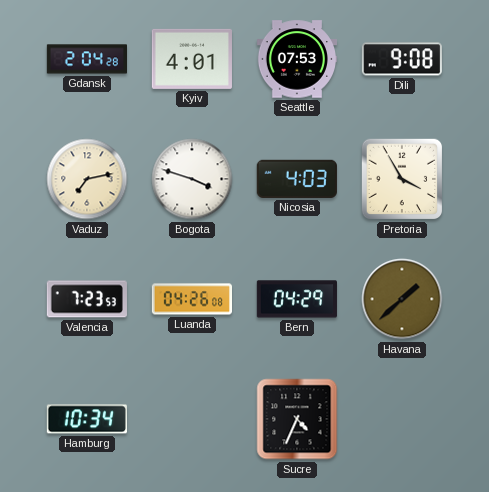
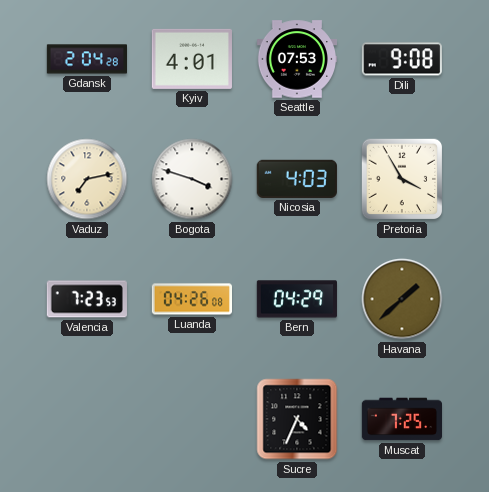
Hamburg: 10:34 -> none
Muscat: none -> 7:25
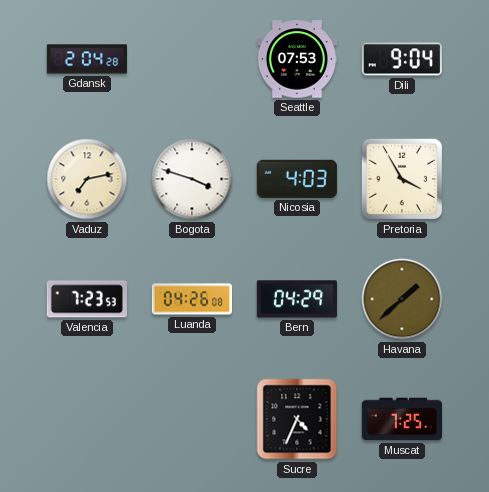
Kyiv: 4:01 -> none
Dili: 9:08 -> 9:04
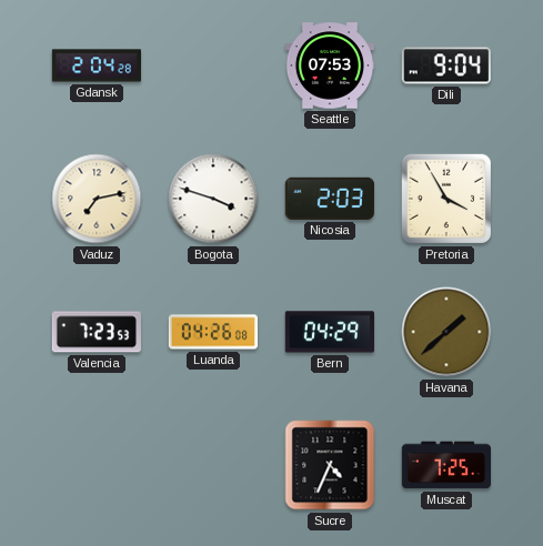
Nicosia: 4:03 -> 2:03
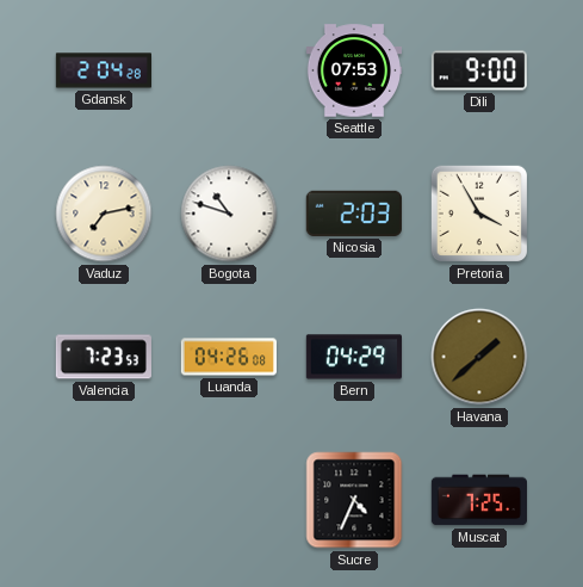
Dili: 9:04 -> 9:00
Bogota: 3:48 -> 10:48
